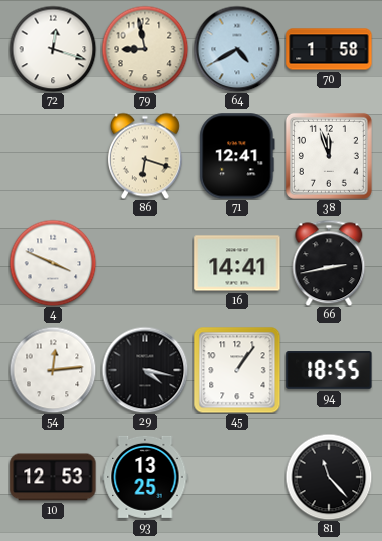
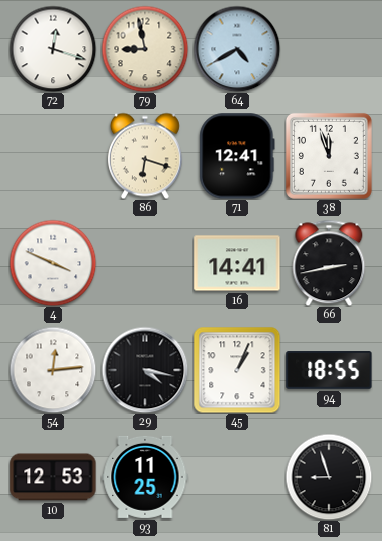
70: 1:58 -> none
45: 1:06 -> 1:04
93: 13:25 -> 11:25
81: 11:23 -> 8:57
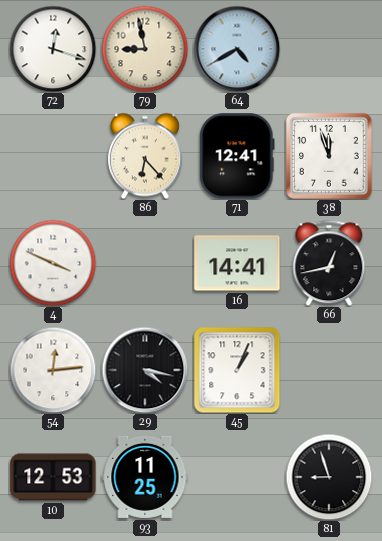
86: 6:18 -> 6:23
66: 2:43 -> 12:43
94: 18:55 -> none
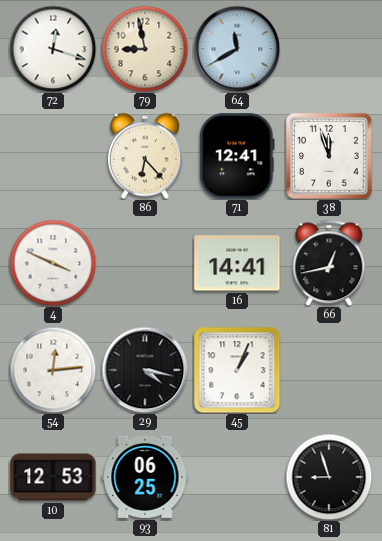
64: 4:40 -> 11:40
93: 11:25 -> 06:25
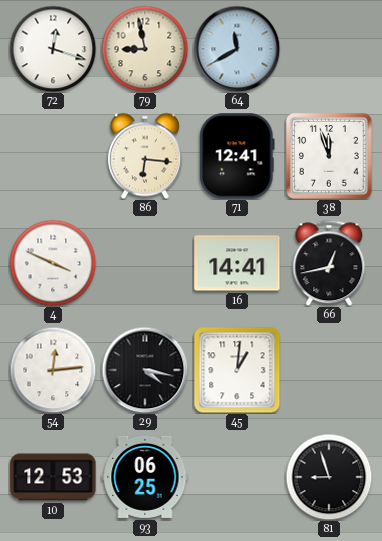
86: 6:23 -> 6:16
45: 1:04 -> 1:01
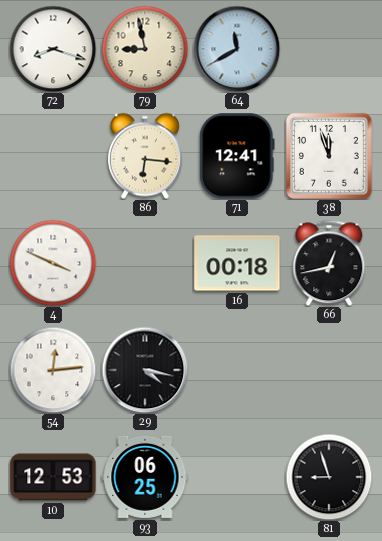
72: 12:18 -> 8:18
16: 14:41 -> 00:18
45: 1:01 -> none
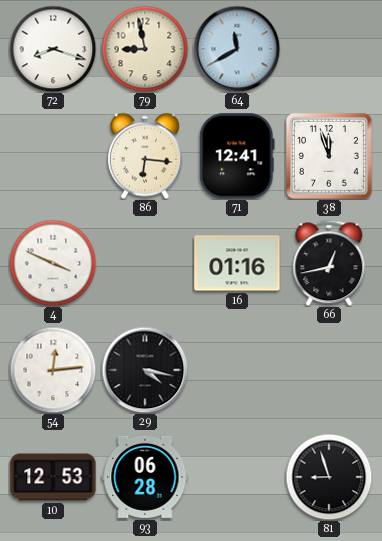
16: 00:18 -> 01:16
93: 06:25 -> 06:28
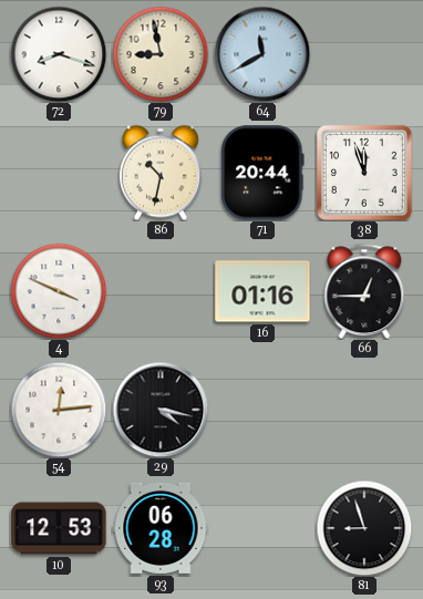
86: 6:16 -> 10:32
71: 12:41 -> 20:44
66: 12:43 -> 12:45
